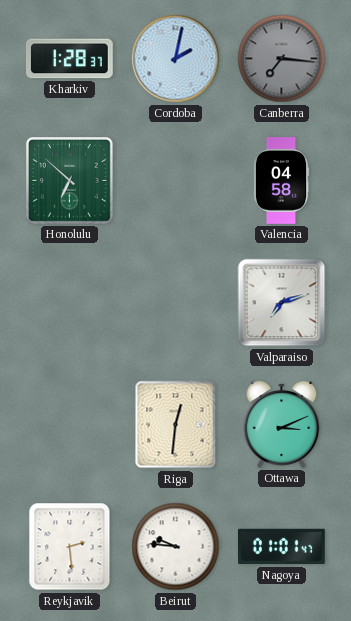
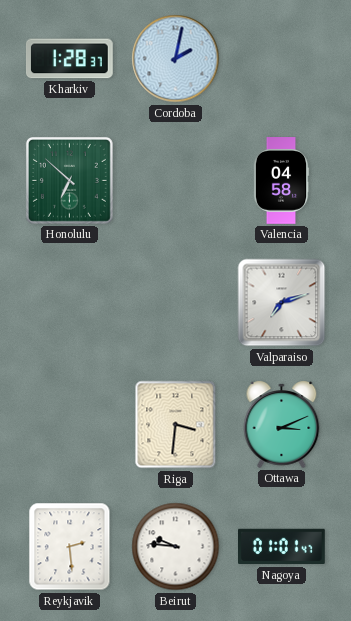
Canberra: 7:16 -> none
Riga: 12:31 -> 3:31
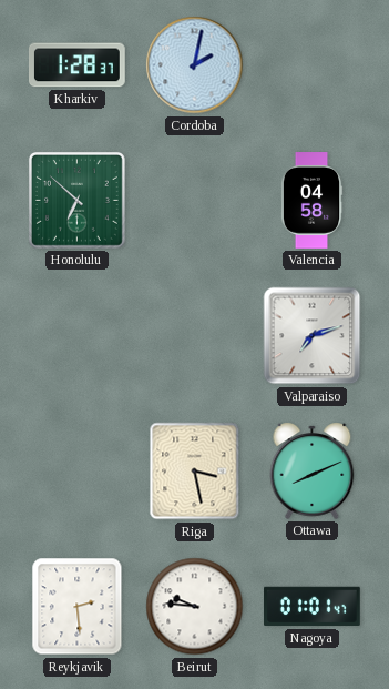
Riga: 3:31 -> 3:28
Ottawa: 3:11 -> 8:11
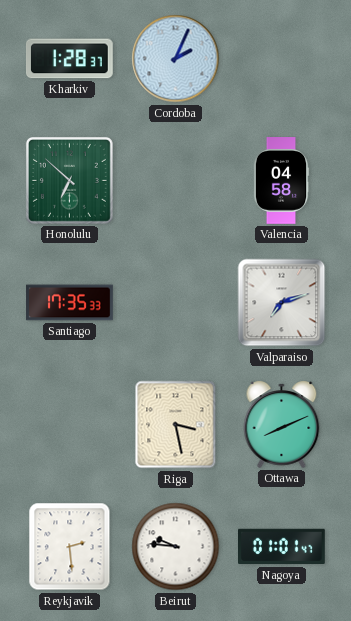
Cordoba: 2:02 -> 2:04
Santiago: none -> 17:35
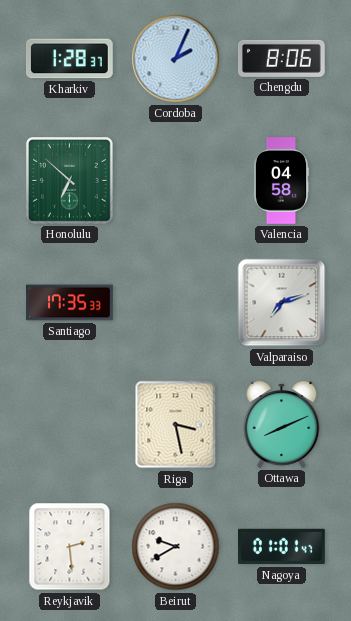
Chengdu: none -> 8:06
Beirut: 9:46 -> 9:40
